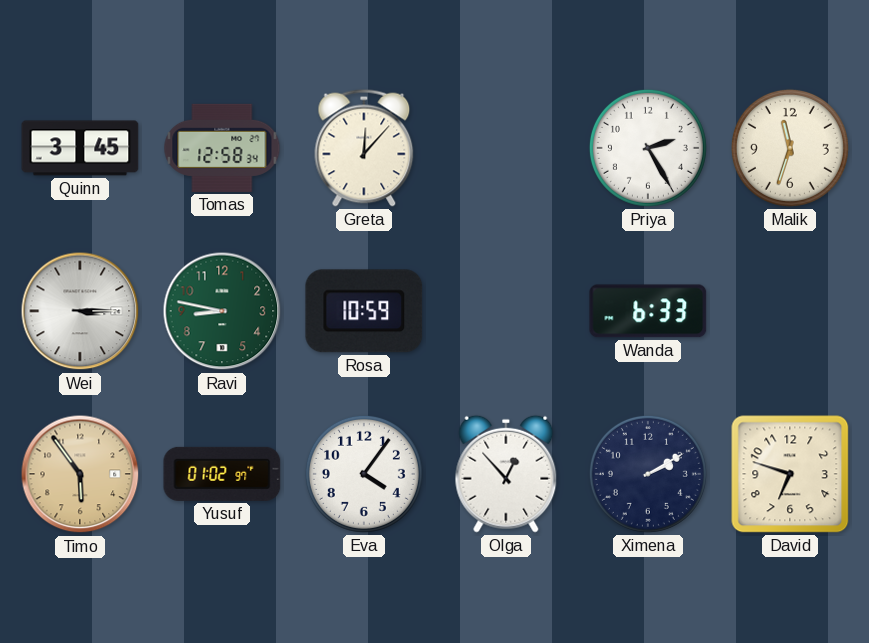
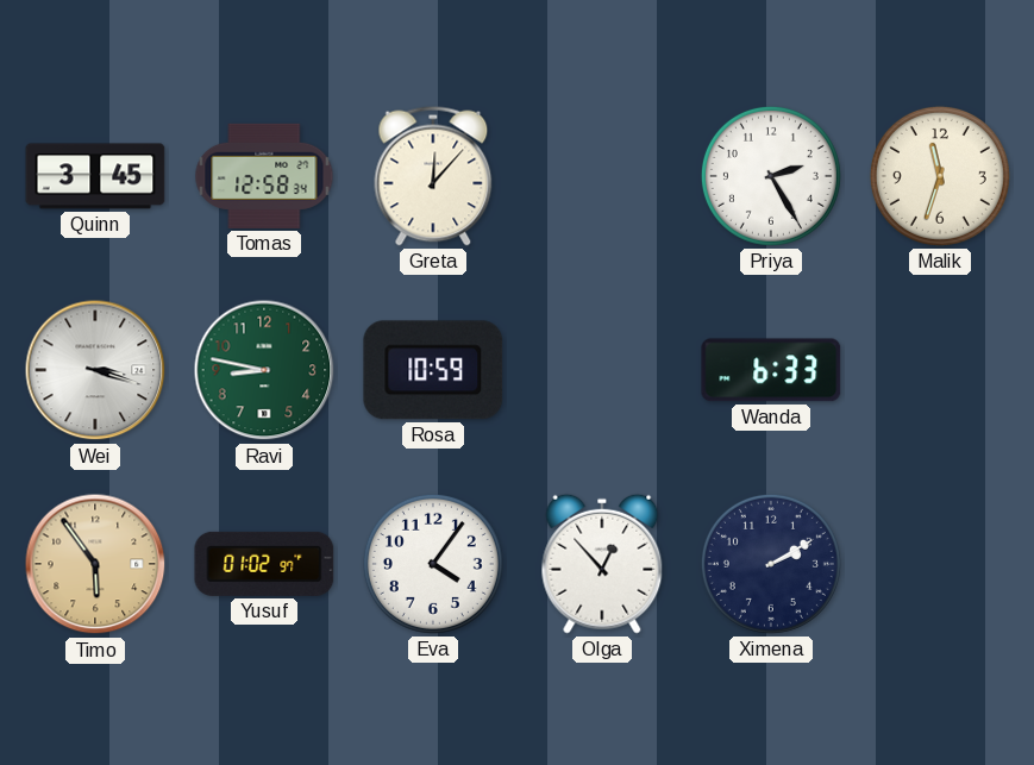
Wei: 3:15 -> 3:18
David: 6:48 -> none
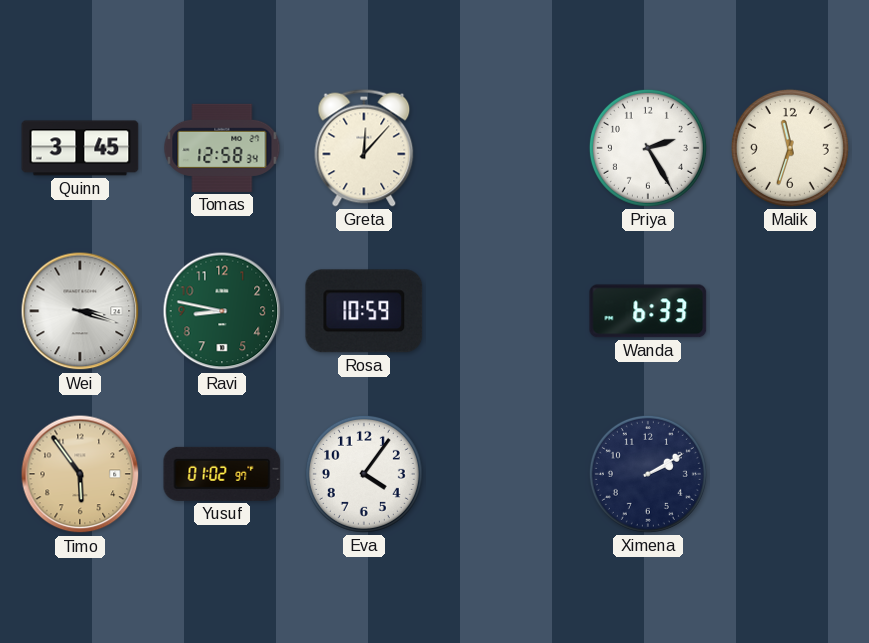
Olga: 12:53 -> none
